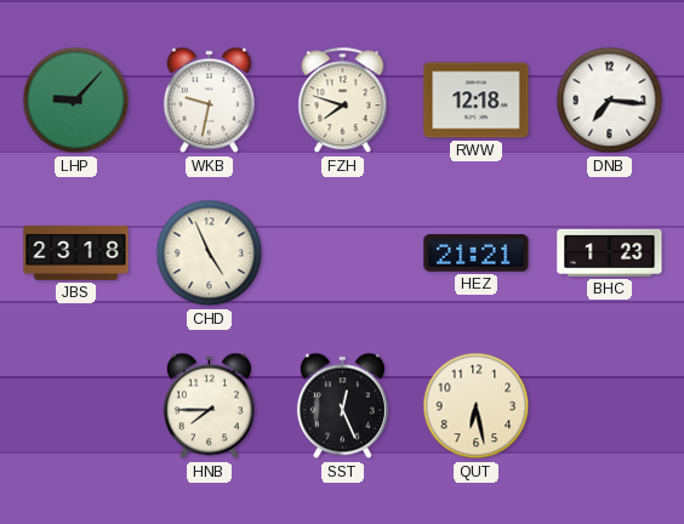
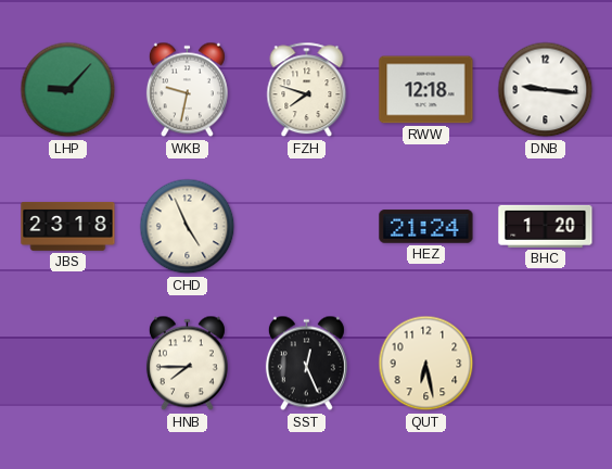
DNB: 7:16 -> 9:16
HEZ: 21:21 -> 21:24
BHC: 1:23 -> 1:20
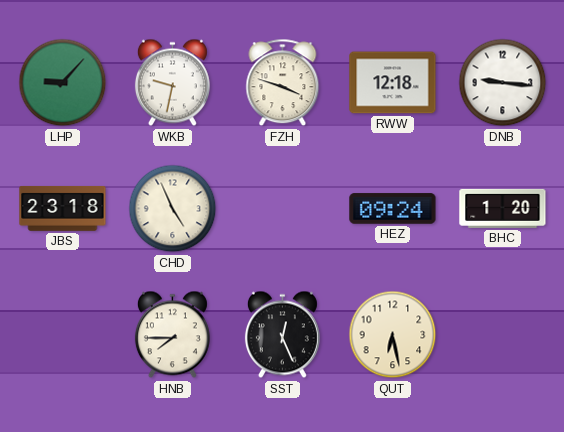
FZH: 7:48 -> 3:48
HEZ: 21:24 -> 09:24
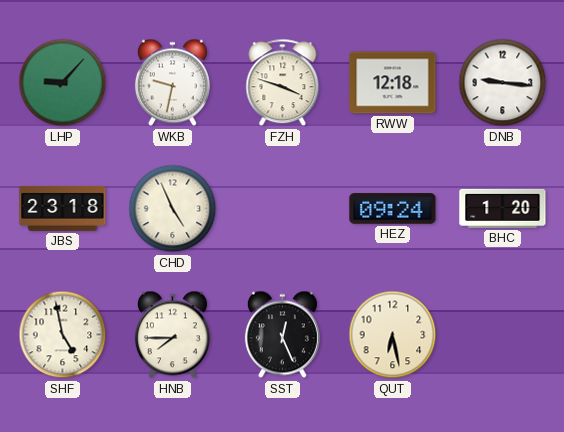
SHF: none -> 4:58
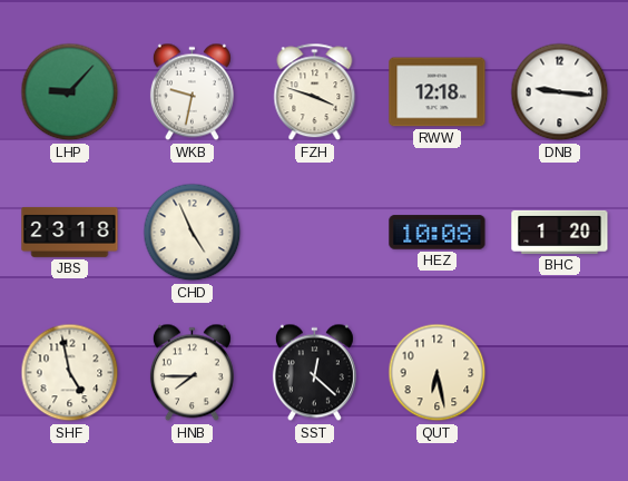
HEZ: 09:24 -> 10:08
SST: 12:26 -> 12:22
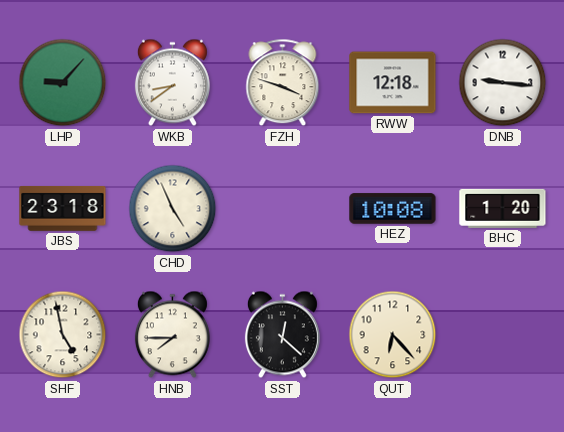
WKB: 9:32 -> 8:39
QUT: 6:28 -> 6:23
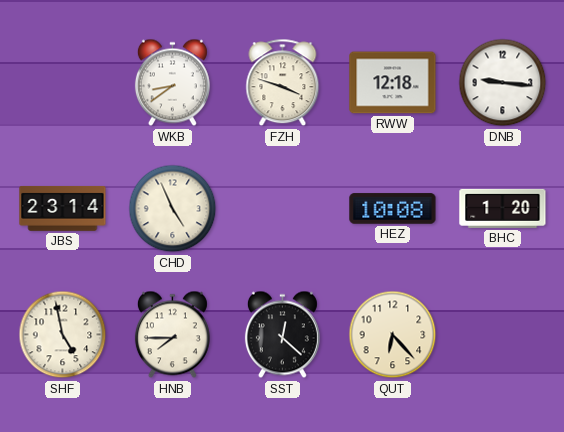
LHP: 9:07 -> none
JBS: 23:18 -> 23:14
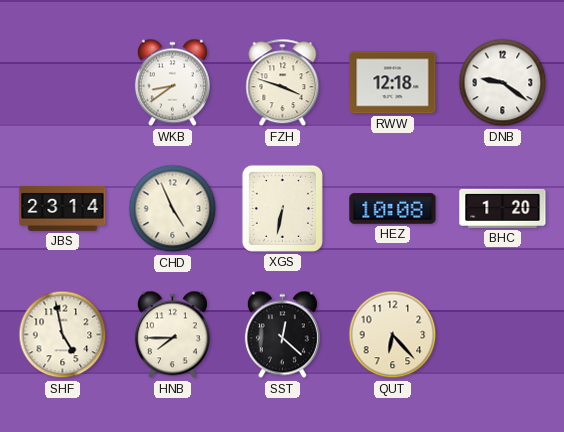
DNB: 9:16 -> 9:21
XGS: none -> 6:32
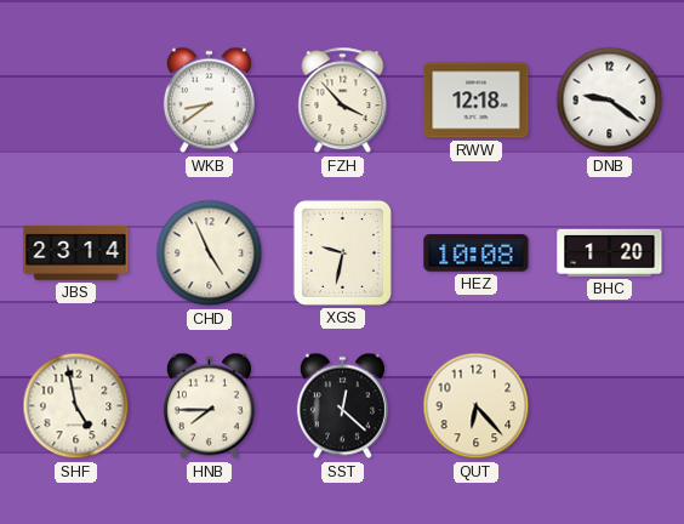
FZH: 3:48 -> 3:53
XGS: 6:32 -> 9:32
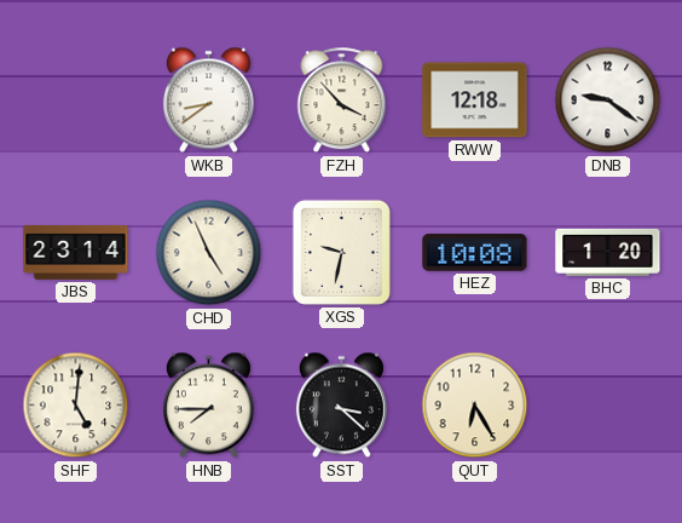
SHF: 4:58 -> 5:01
SST: 12:22 -> 3:22
QUT: 6:23 -> 6:25
